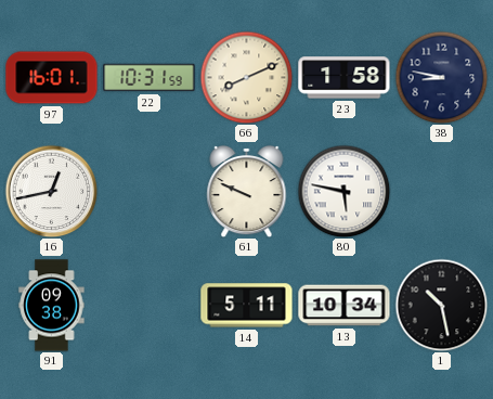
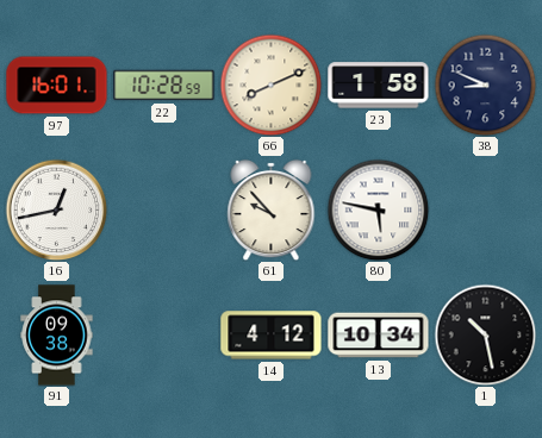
22: 10:31 -> 10:28
38: 8:47 -> 8:49
61: 9:49 -> 9:53
14: 5:11 -> 4:12
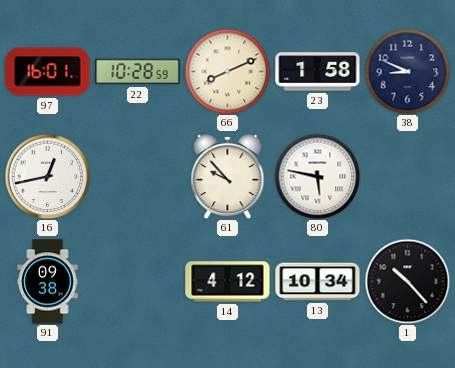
1: 10:28 -> 10:23
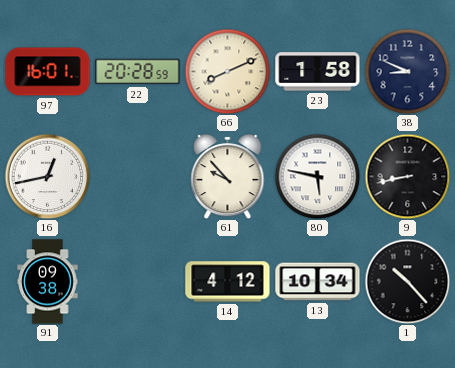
22: 10:28 -> 20:28
9: none -> 8:43
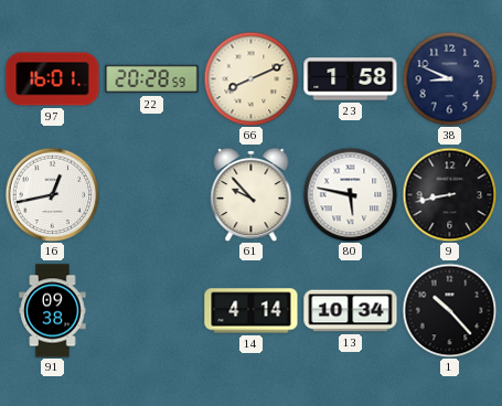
14: 4:12 -> 4:14
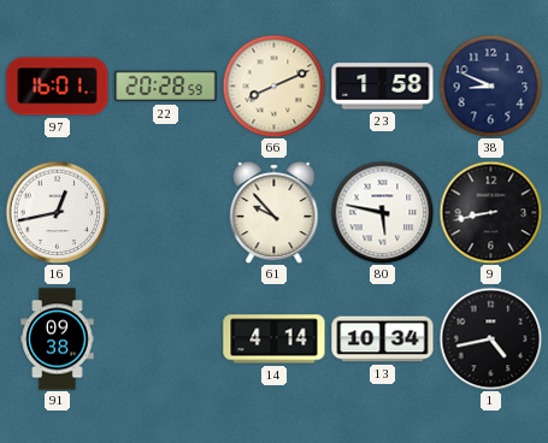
1: 10:23 -> 4:43
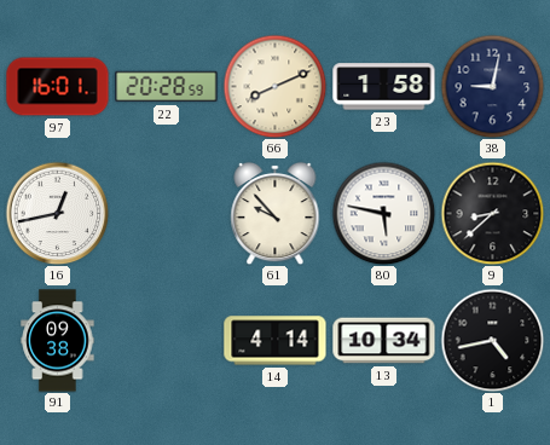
38: 8:49 -> 9:02
9: 8:43 -> 8:38
